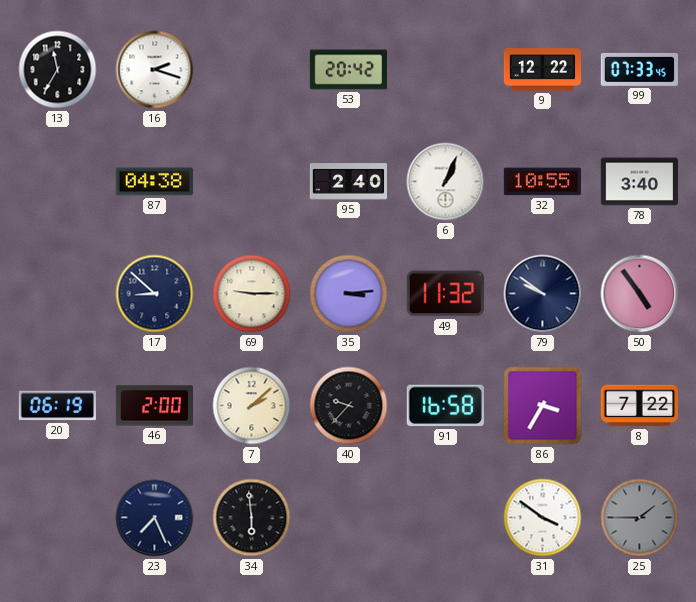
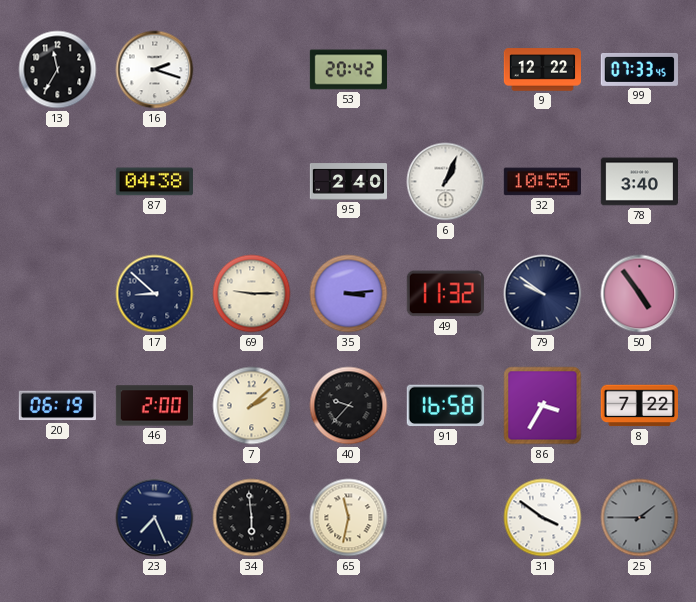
65: none -> 11:32
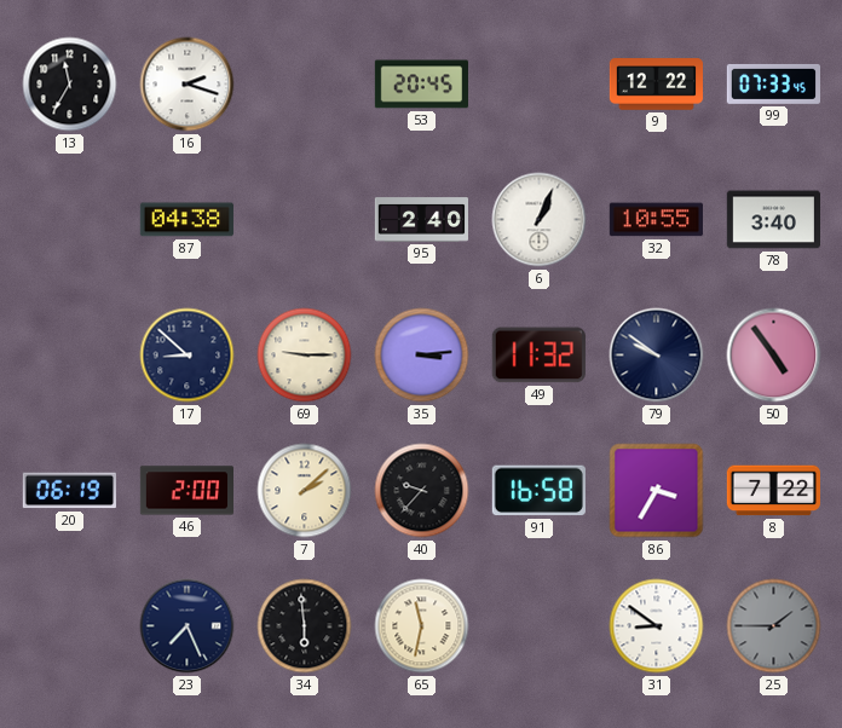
53: 20:42 -> 20:45
31: 3:51 -> 8:51
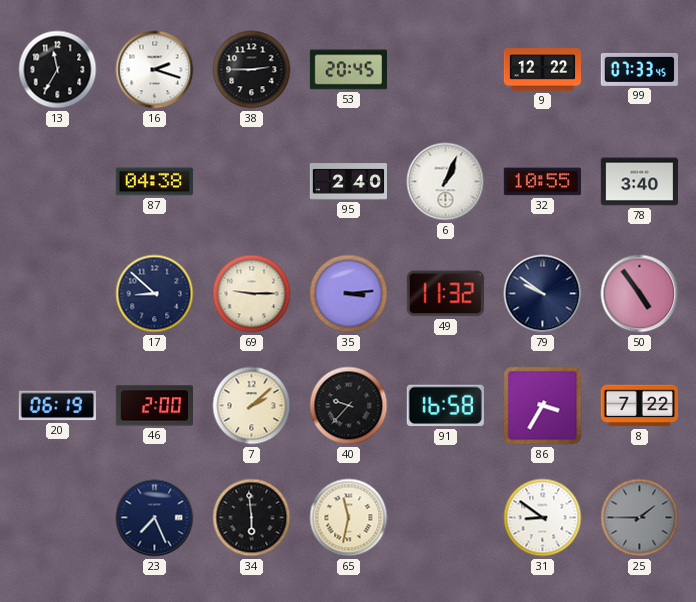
38: none -> 2:45
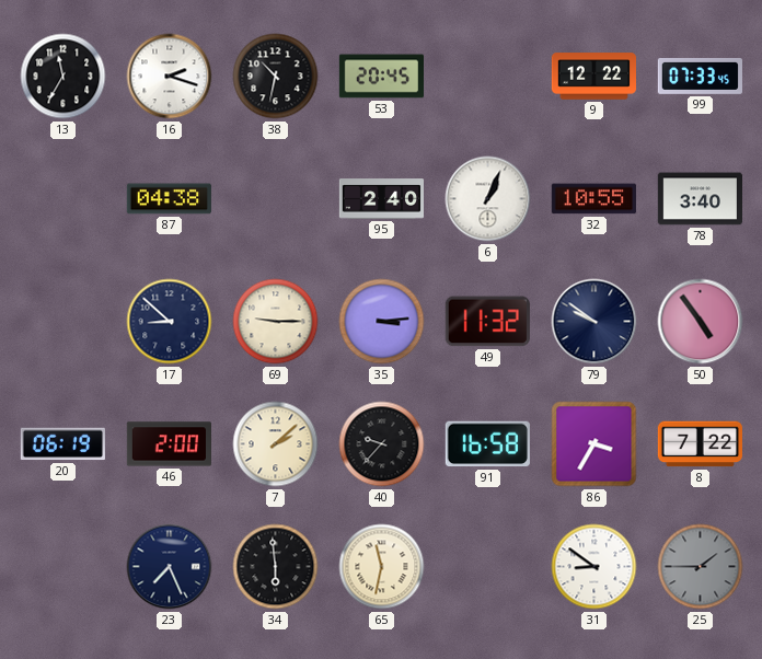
38: 2:45 -> 10:32
